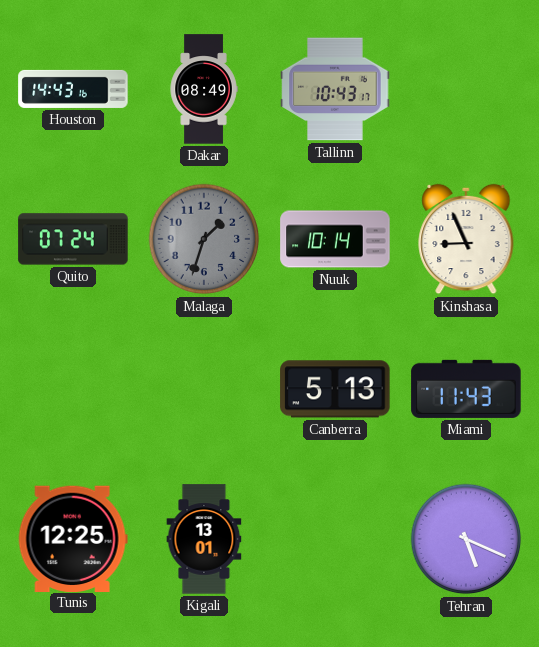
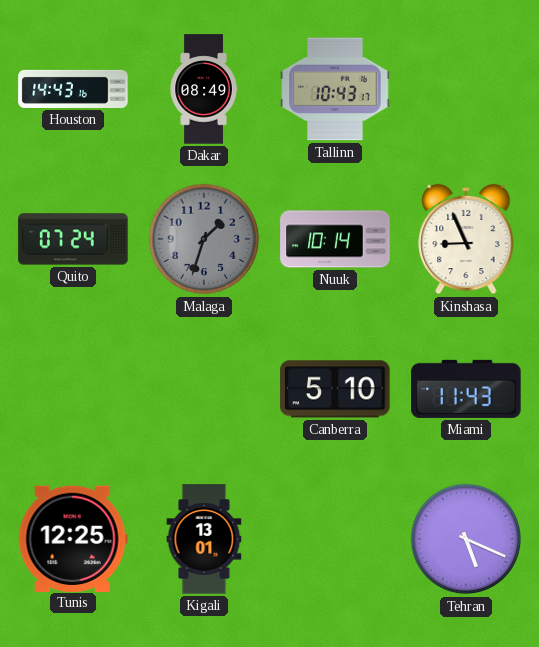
Canberra: 5:13 -> 5:10
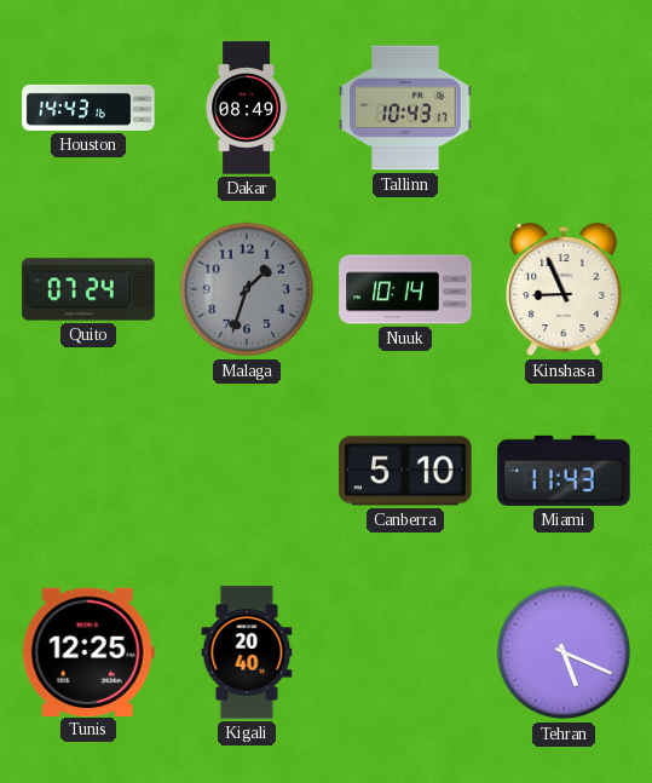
Kigali: 13:01 -> 20:40
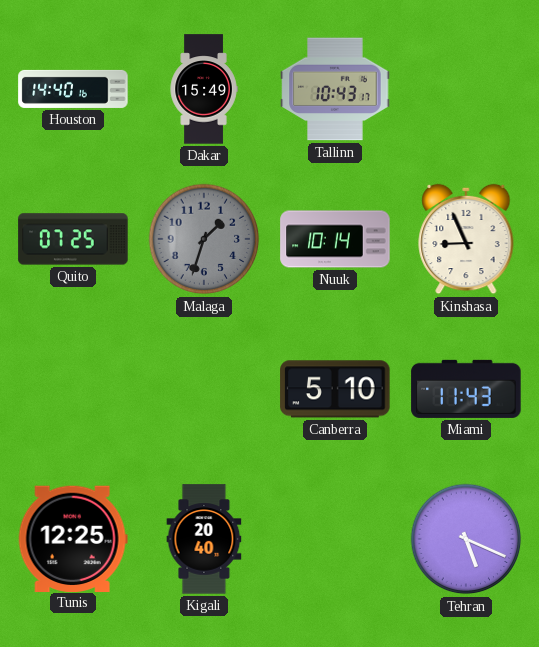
Houston: 14:43 -> 14:40
Dakar: 08:49 -> 15:49
Quito: 07:24 -> 07:25
